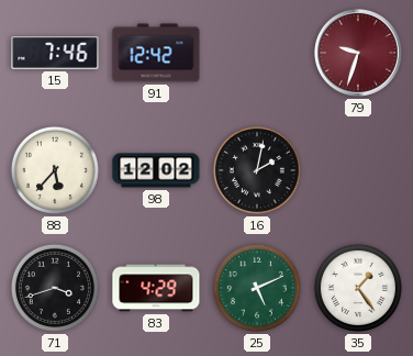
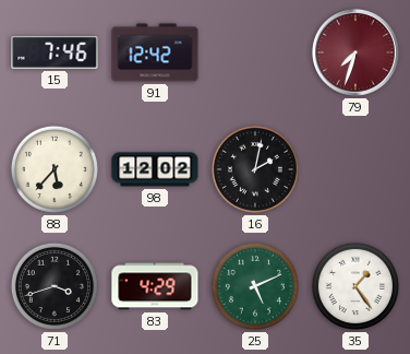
79: 9:33 -> 7:33
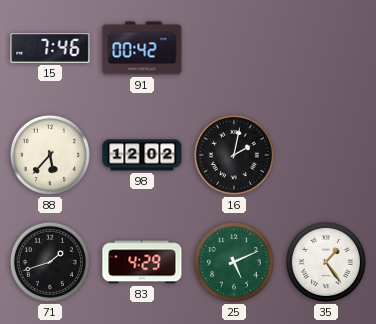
91: 12:42 -> 00:42
79: 7:33 -> none
71: 3:42 -> 1:42
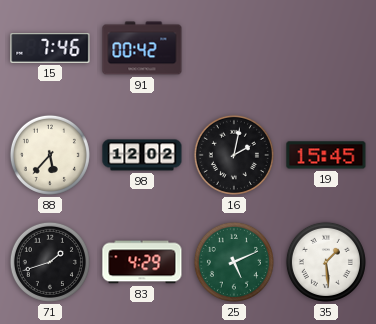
19: none -> 15:45
35: 1:24 -> 1:29
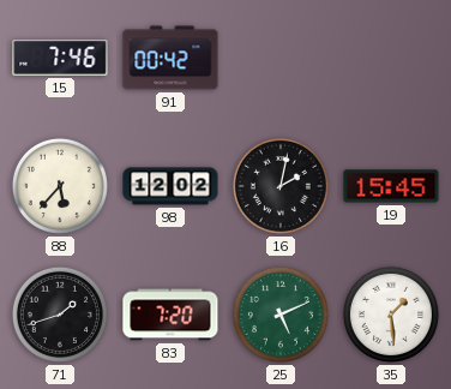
83: 4:29 -> 7:20
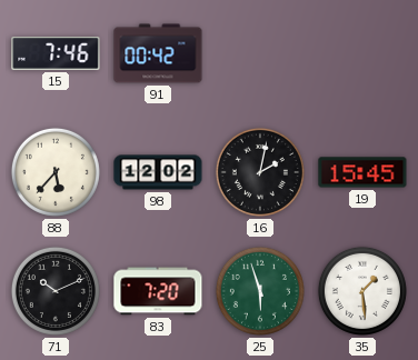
71: 1:42 -> 10:11
25: 5:11 -> 5:57
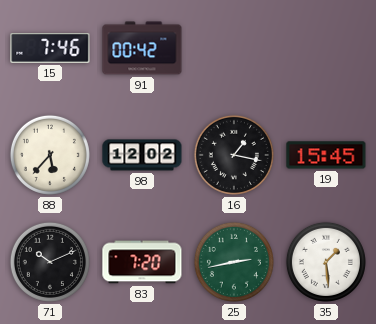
16: 2:02 -> 1:17
25: 5:57 -> 2:43
